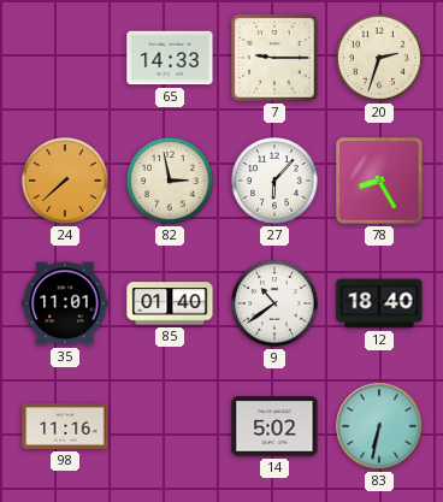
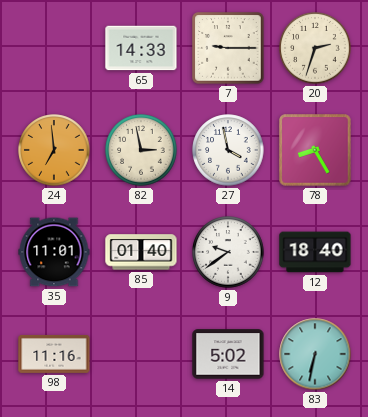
24: 7:38 -> 6:59
27: 6:07 -> 3:58
9: 10:39 -> 9:39
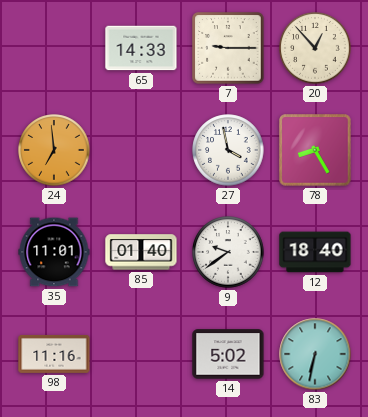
20: 2:33 -> 12:53
82: 2:58 -> none
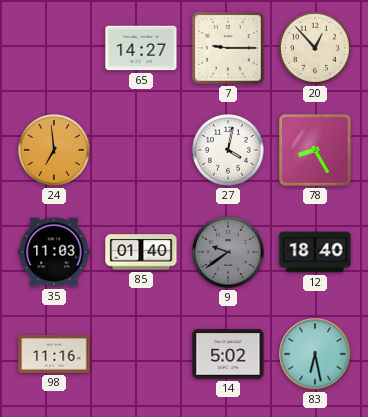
65: 14:33 -> 14:27
27: 3:58 -> 4:02
35: 11:01 -> 11:03
9 dial: white -> grey
83: 6:32 -> 6:28
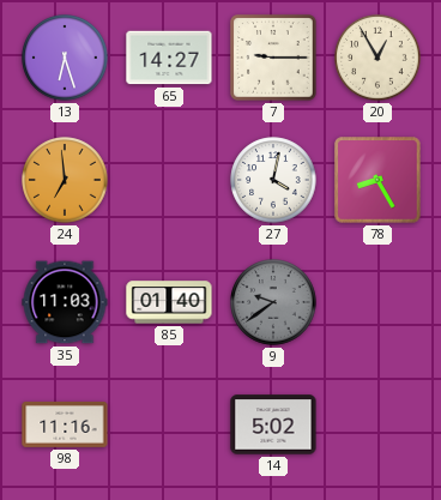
13: none -> 6:27
20: 12:53 -> 12:55
12: 18:40 -> none
83: 6:28 -> none
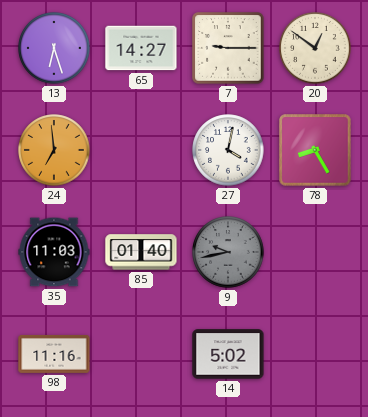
20: 12:55 -> 12:51
9: 9:39 -> 9:43
